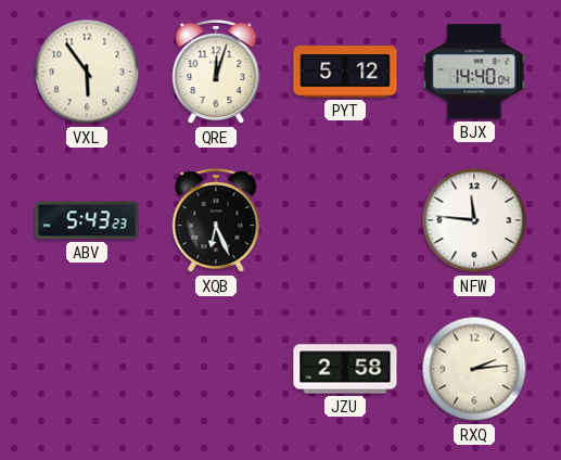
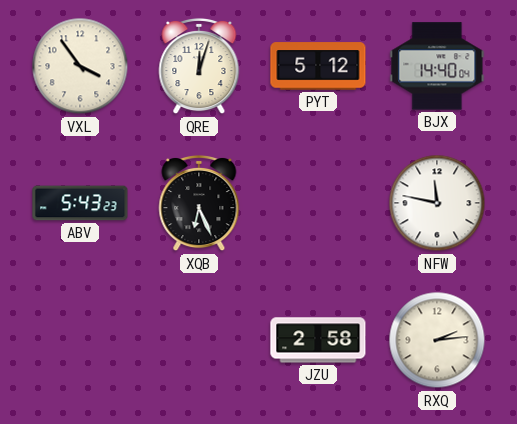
VXL: 5:54 -> 3:54
NFW: 11:46 -> 11:47
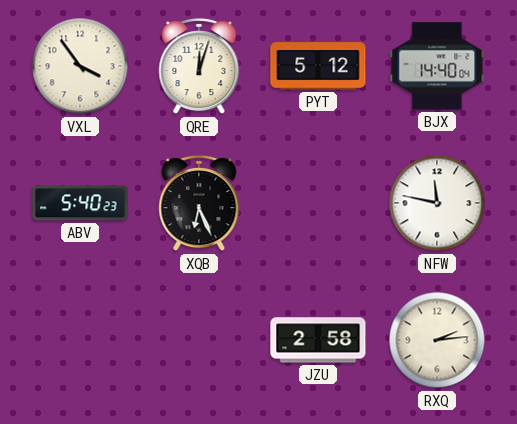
ABV: 5:43 -> 5:40
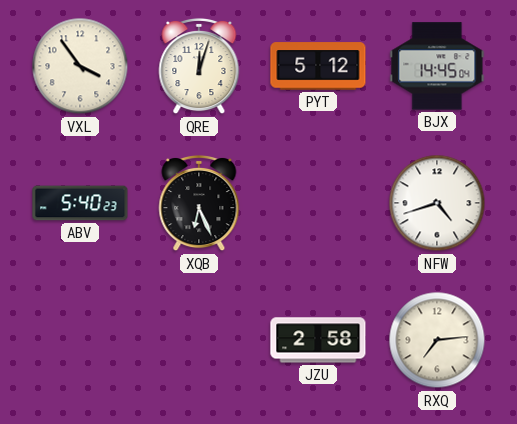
BJX: 14:40 -> 14:45
NFW: 11:47 -> 4:42
RXQ: 2:14 -> 7:14
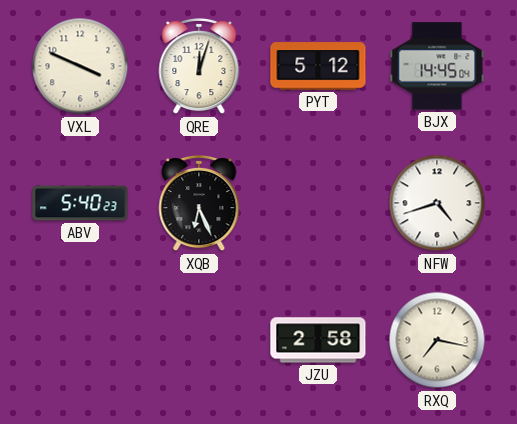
VXL: 3:54 -> 3:49
RXQ: 7:14 -> 7:17
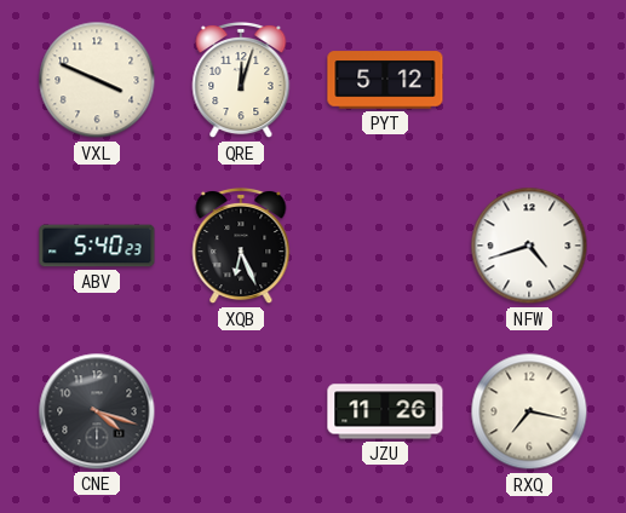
BJX: 14:45 -> none
CNE: none -> 4:18
JZU: 2:58 -> 11:26
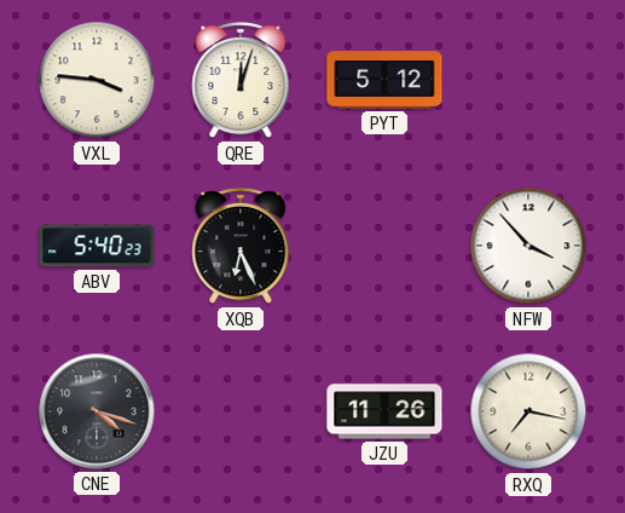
VXL: 3:49 -> 3:46
NFW: 4:42 -> 3:53
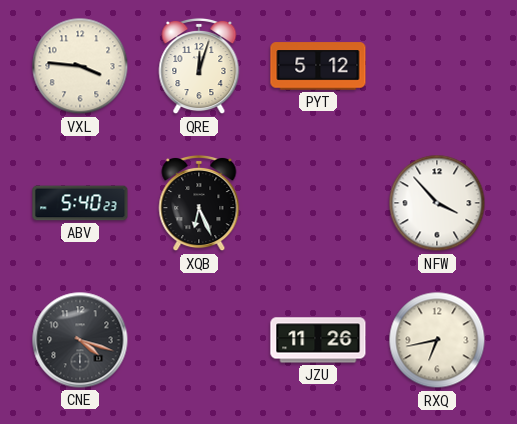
RXQ: 7:17 -> 6:43
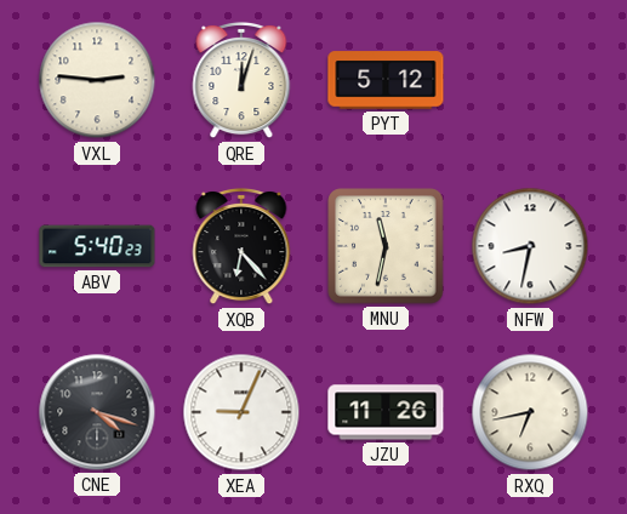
VXL: 3:46 -> 2:46
XQB: 6:26 -> 6:23
MNU: none -> 11:32
NFW: 3:53 -> 8:32
XEA: none -> 9:04
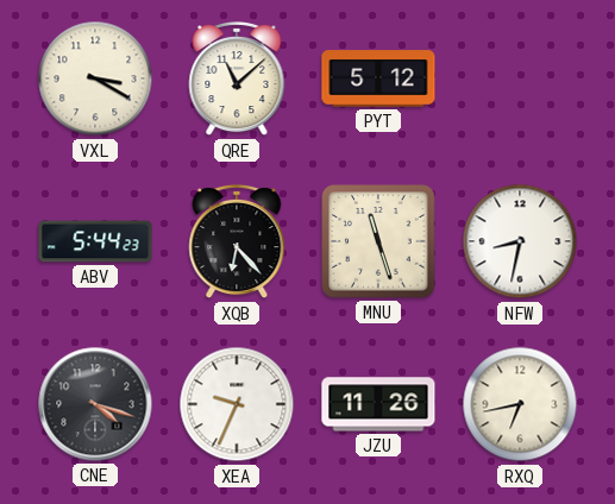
VXL: 2:46 -> 3:20
QRE: 12:03 -> 11:08
ABV: 5:40 -> 5:44
MNU: 11:32 -> 11:27
XEA: 9:04 -> 9:34
